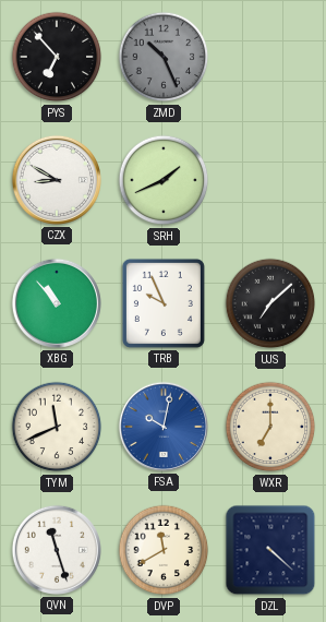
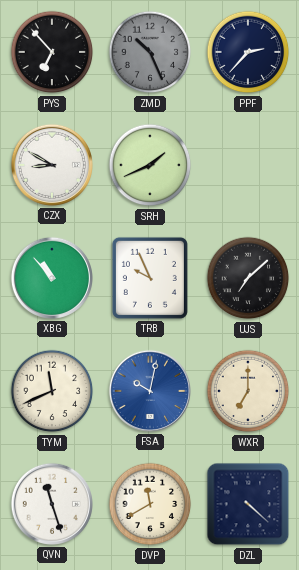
PPF: none -> 2:37
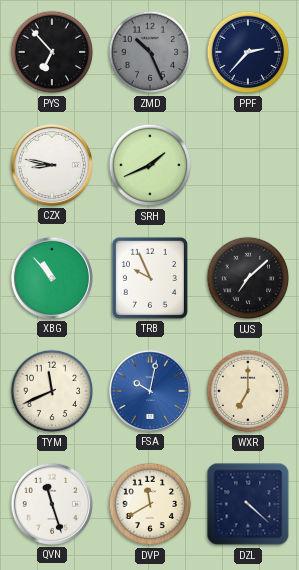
CZX: 8:50 -> 8:47
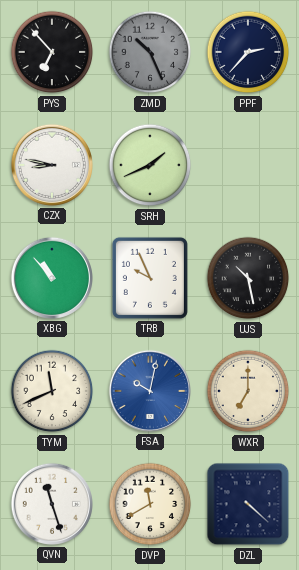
UJS: 7:08 -> 10:28
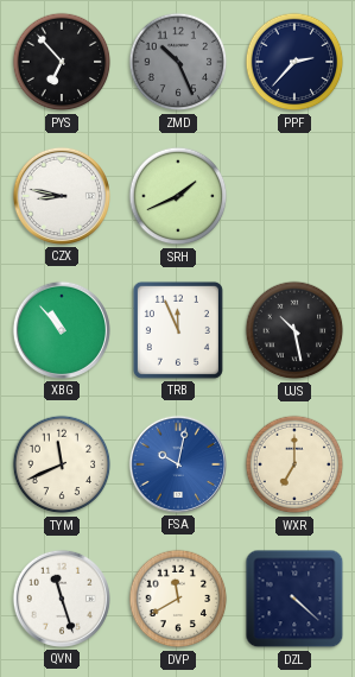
TRB: 9:56 -> 11:56
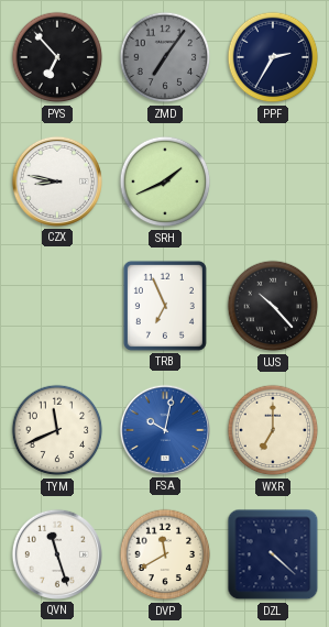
ZMD: 10:26 -> 7:06
PPF: 2:37 -> 2:35
XBG: 10:53 -> none
TRB: 11:56 -> 6:56
UJS: 10:28 -> 10:23
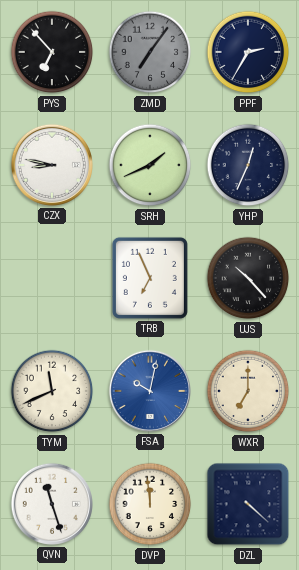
YHP: none -> 12:34
DVP: 11:40 -> 11:59
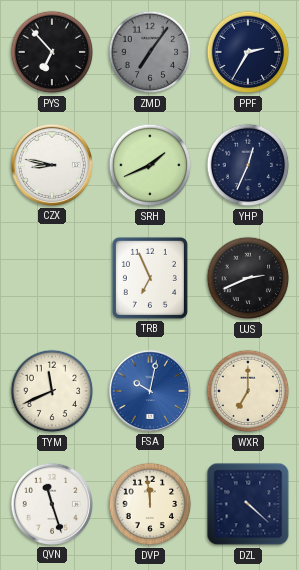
UJS: 10:23 -> 2:41
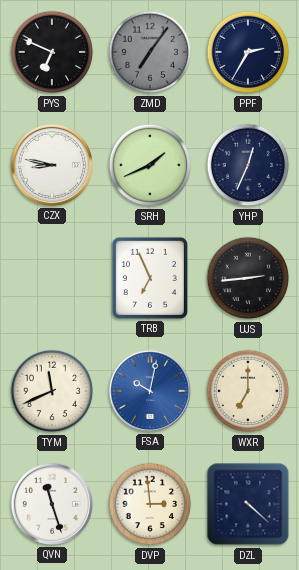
PYS: 6:53 -> 6:49
UJS: 2:41 -> 2:44
DVP: 11:59 -> 2:59
